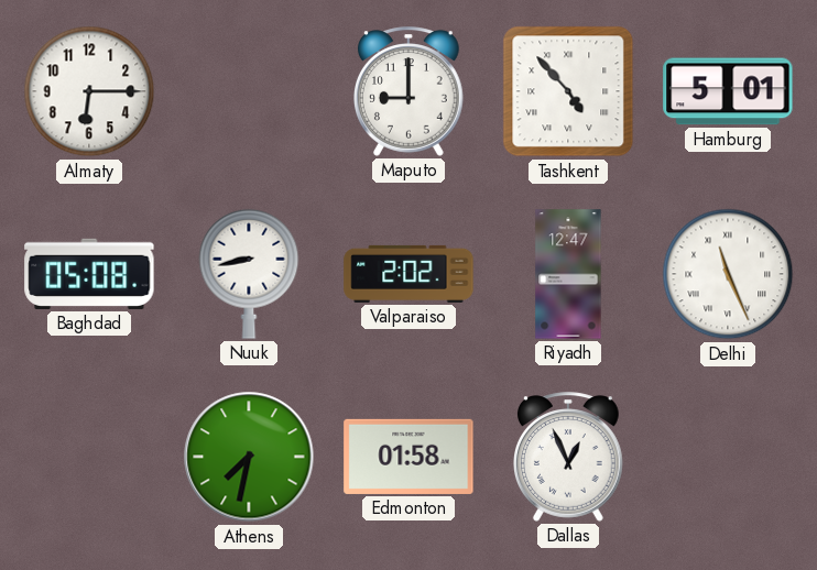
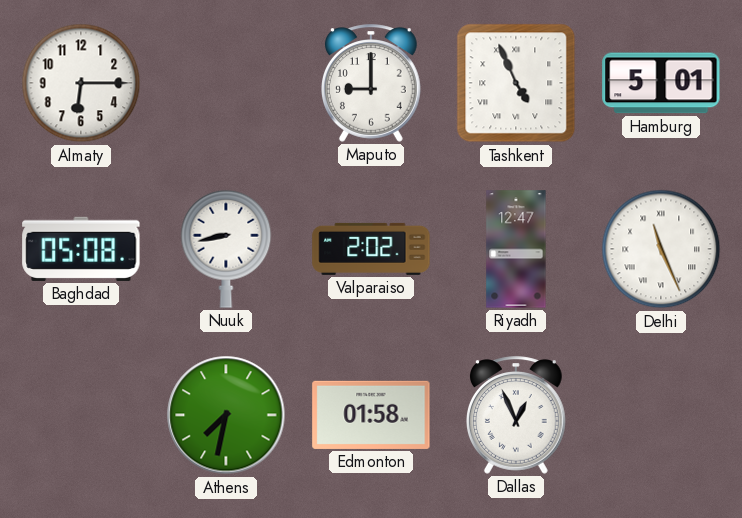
Tashkent: 4:53 -> 4:56
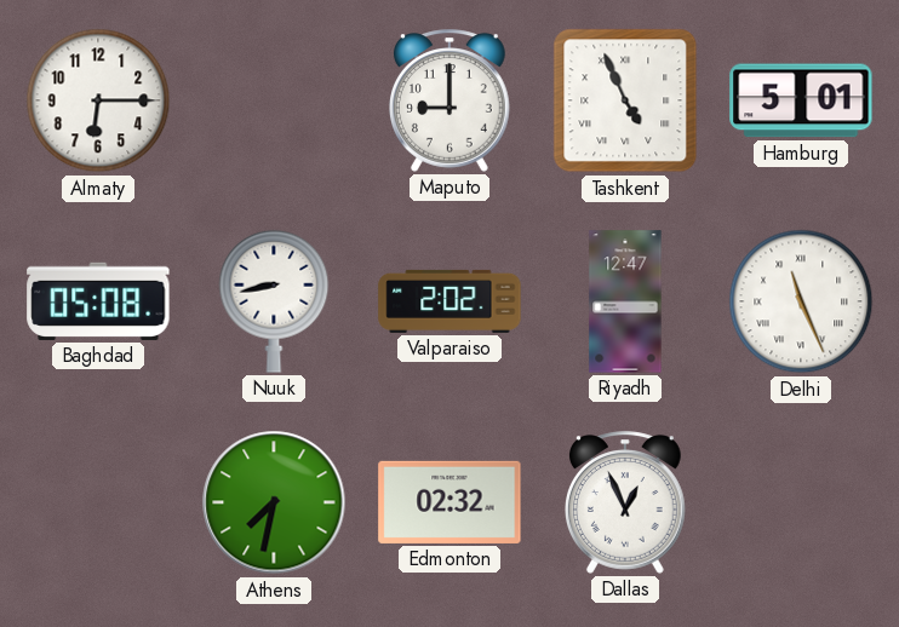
Edmonton: 01:58 -> 02:32
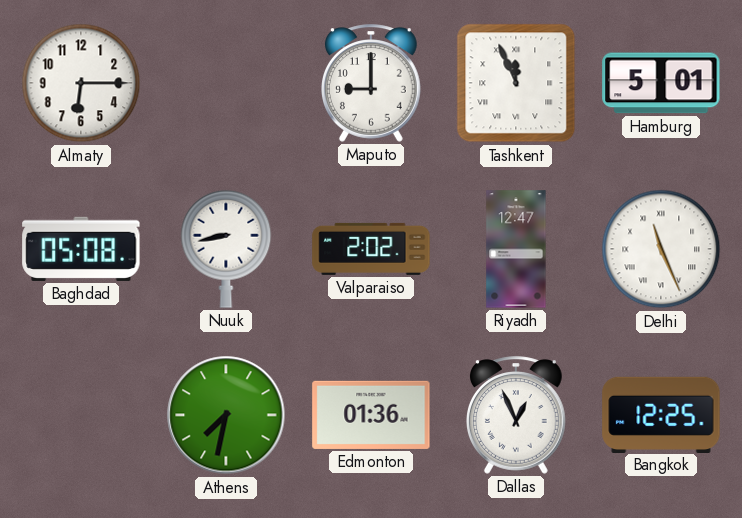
Tashkent: 4:56 -> 11:56
Edmonton: 02:32 -> 01:36
Bangkok: none -> 12:25
